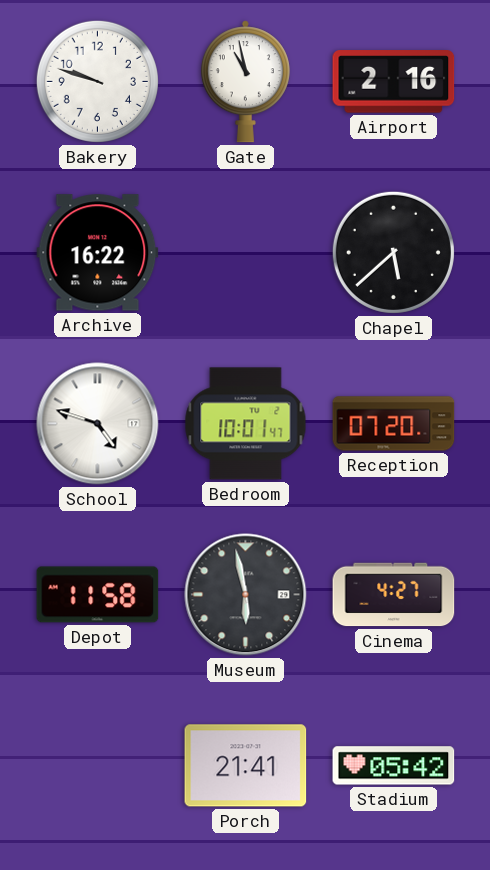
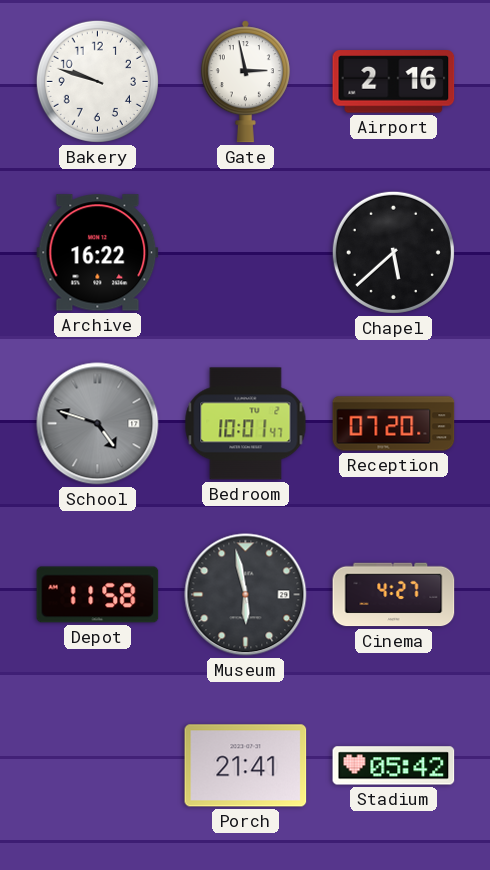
Gate: 10:58 -> 2:58
School dial: white -> grey
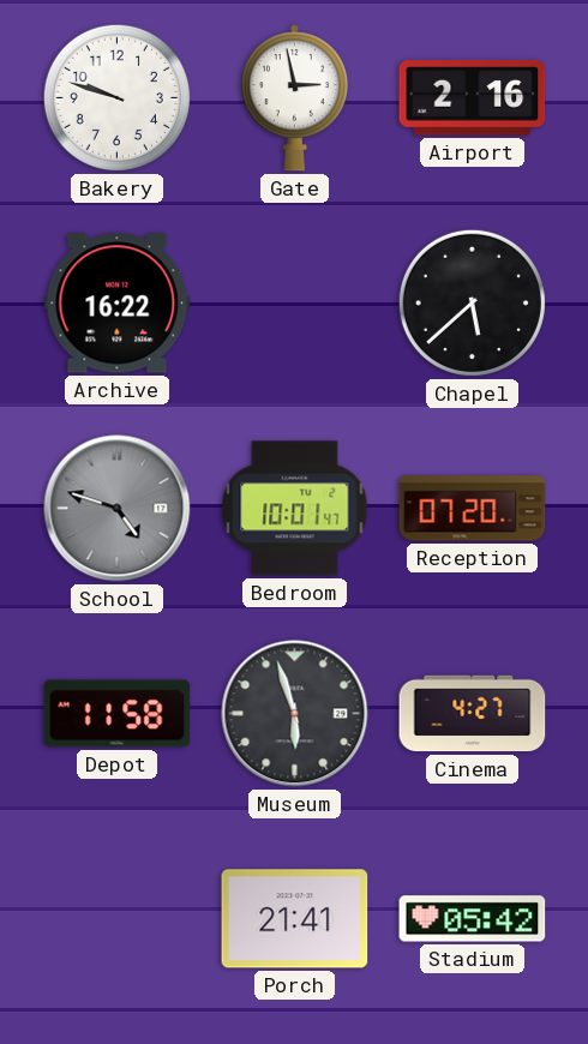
Museum: 5:58 -> 5:57
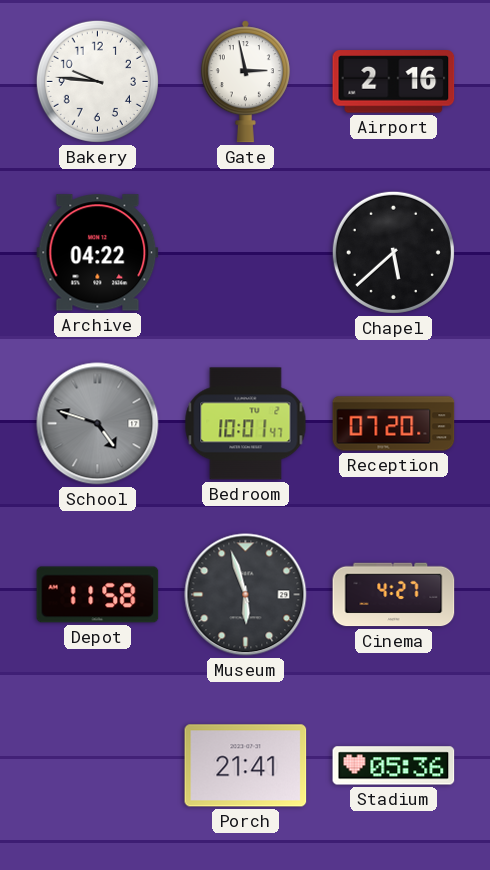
Bakery: 9:48 -> 9:46
Archive: 16:22 -> 04:22
Stadium: 05:42 -> 05:36
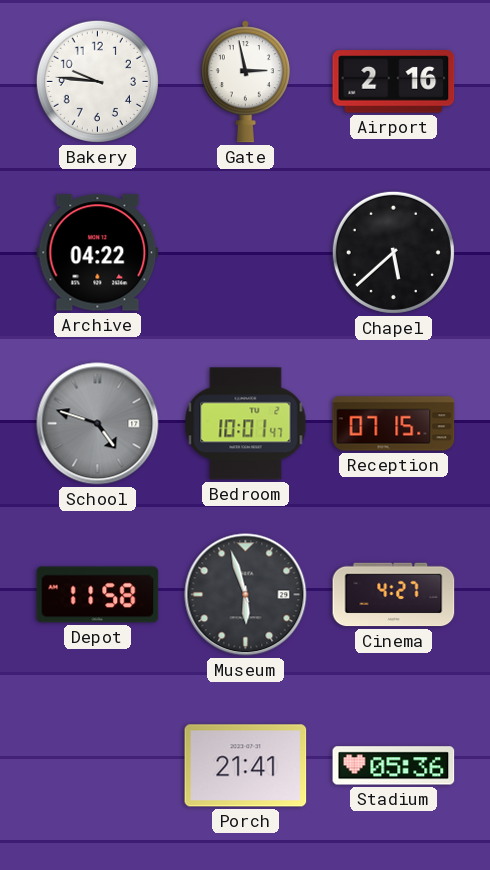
Reception: 07:20 -> 07:15
